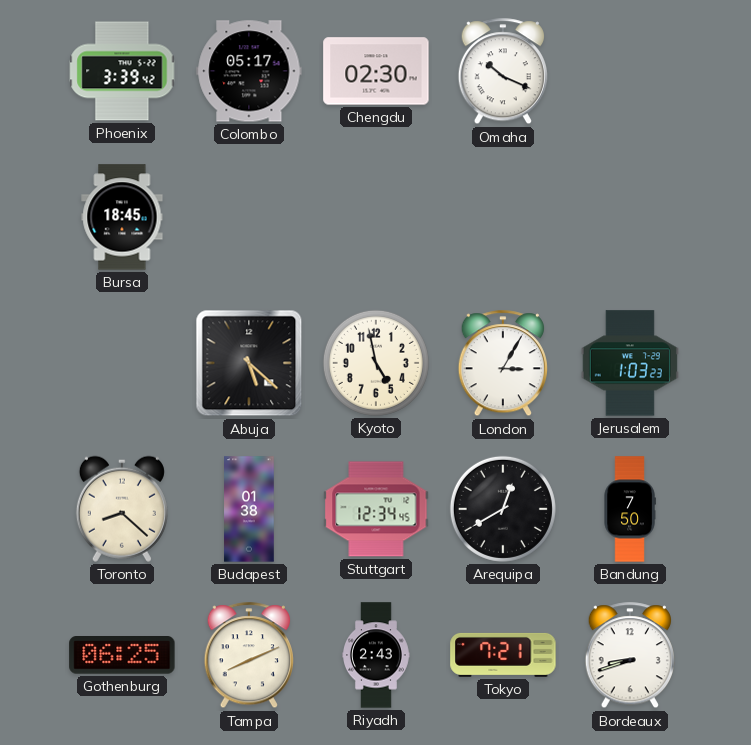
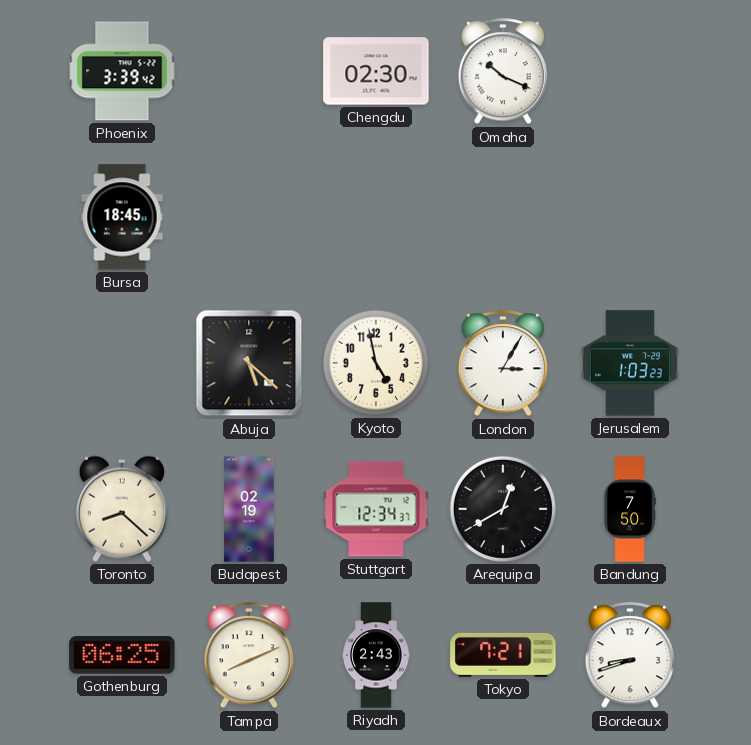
Colombo: 05:17 -> none
Budapest: 01:38 -> 02:19
Stuttgart: 12:34:45 -> 12:34:37
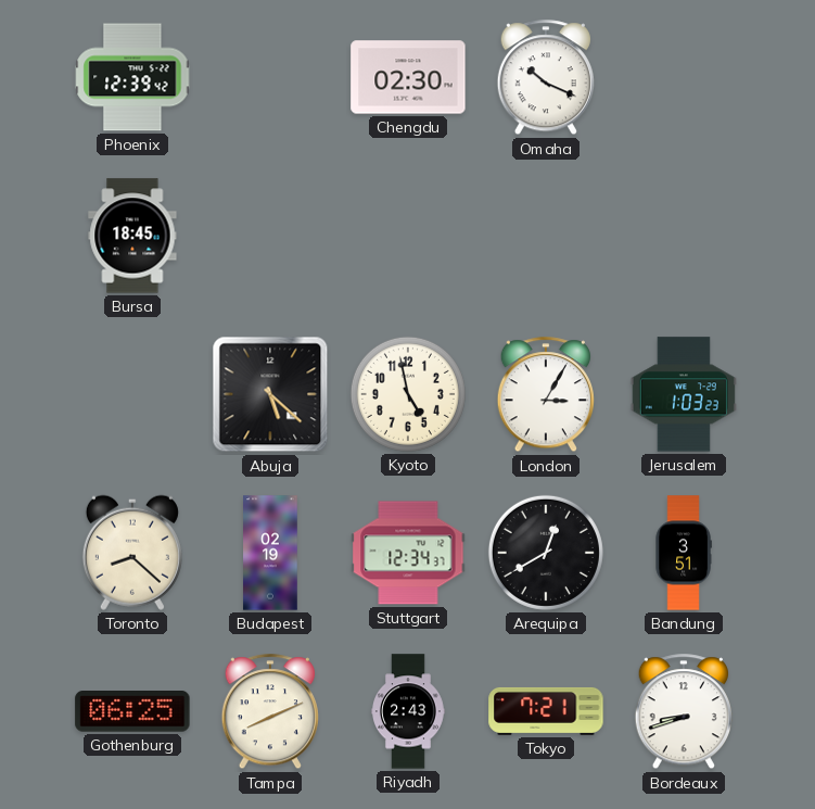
Phoenix: 3:39 -> 12:39
Bandung: 7:50 -> 3:51
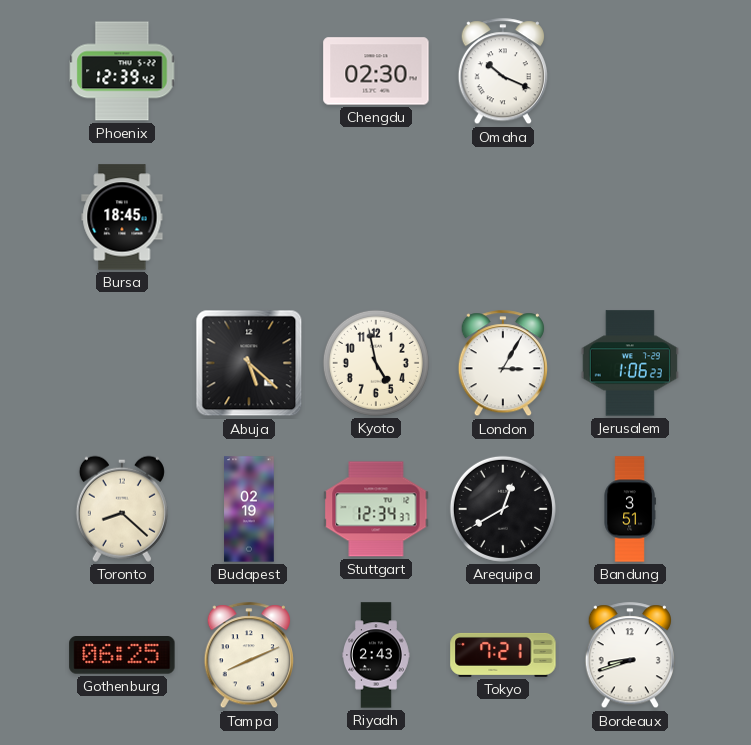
Jerusalem: 1:03 -> 1:06
